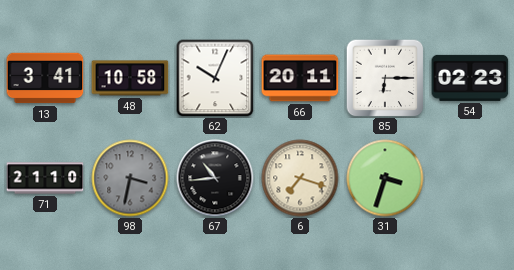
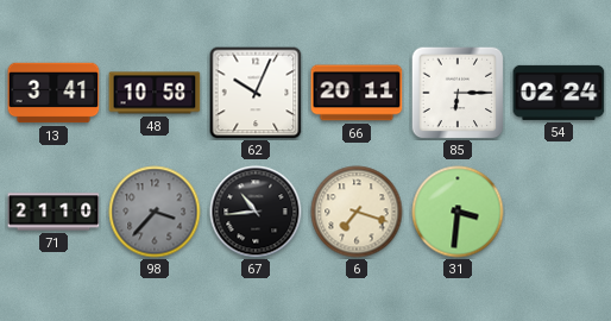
54: 02:23 -> 02:24
98: 3:32 -> 3:37
31: 3:33 -> 3:31
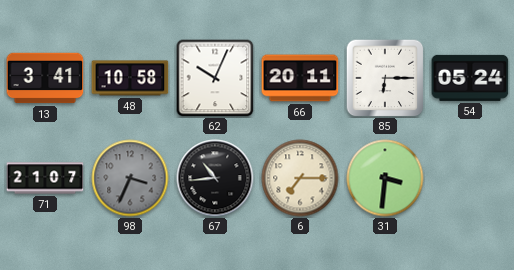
54: 02:24 -> 05:24
71: 21:10 -> 21:07
98: 3:37 -> 3:34
6: 7:18 -> 7:15
